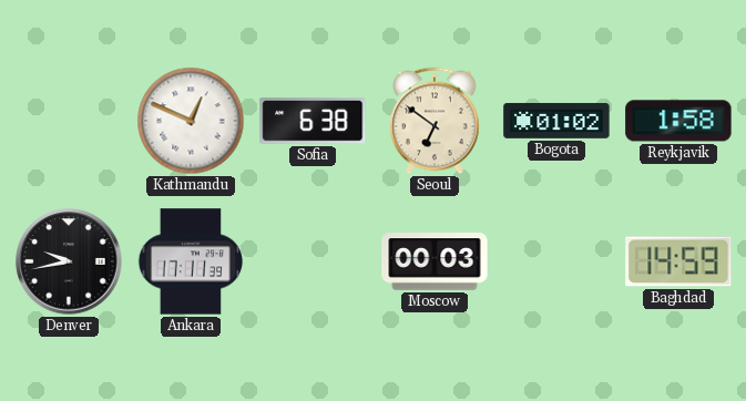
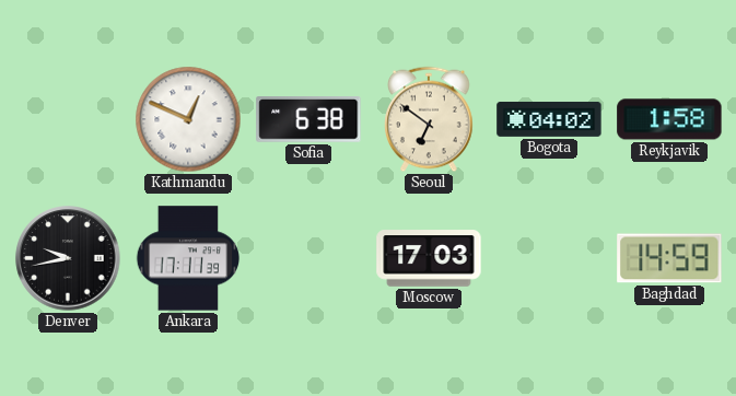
Bogota: 01:02 -> 04:02
Moscow: 00:03 -> 17:03
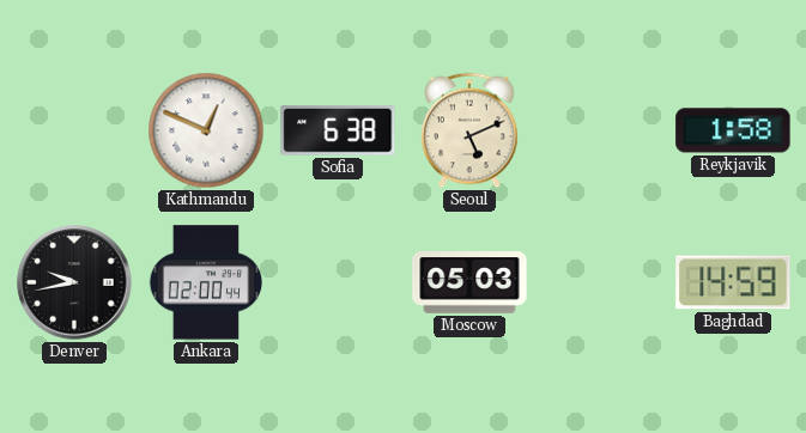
Seoul: 6:51 -> 5:11
Bogota: 04:02 -> none
Ankara: 17:11 -> 02:00
Moscow: 17:03 -> 05:03
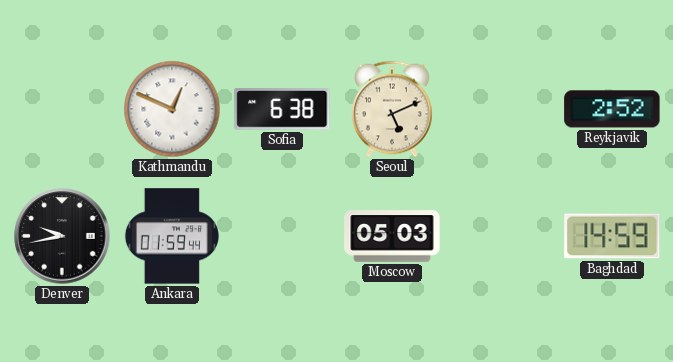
Reykjavik: 1:58 -> 2:52
Ankara: 02:00 -> 01:59
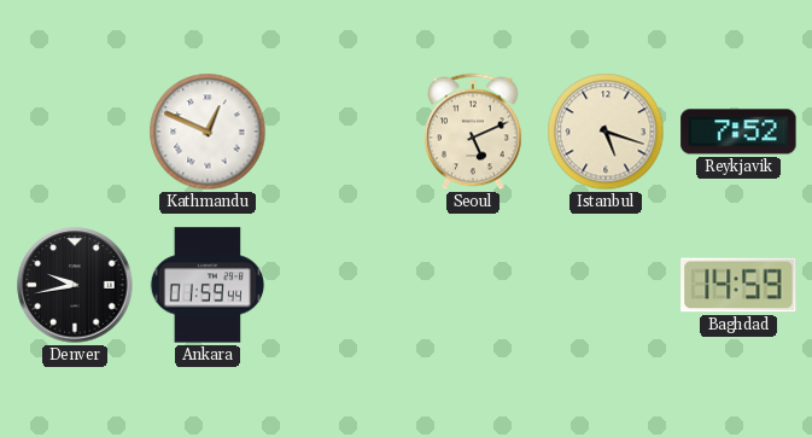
Sofia: 6:38 -> none
Istanbul: none -> 5:18
Reykjavik: 2:52 -> 7:52
Moscow: 05:03 -> none
